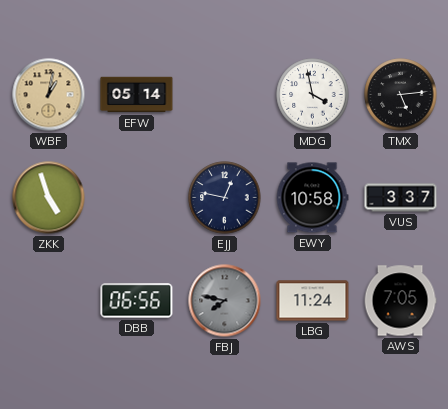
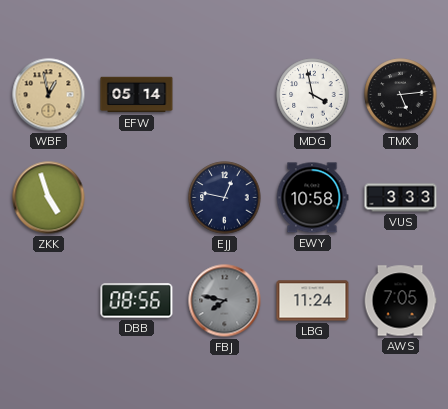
WBF: 1:02 -> 12:58
VUS: 3:37 -> 3:33
DBB: 06:56 -> 08:56
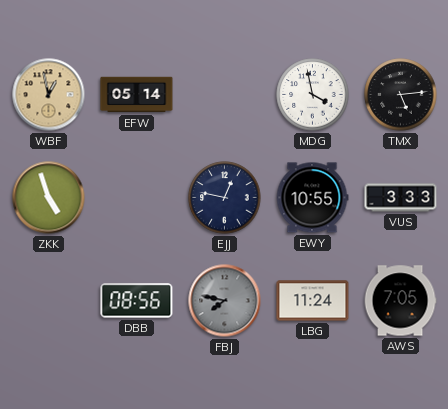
EWY: 10:58 -> 10:55
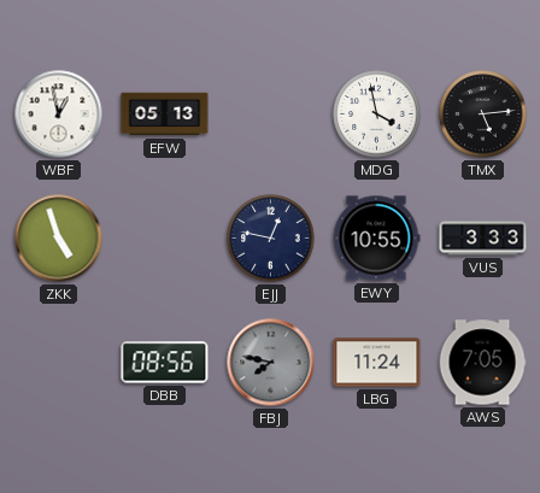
WBF dial: champagne -> white
EFW: 05:14 -> 05:13
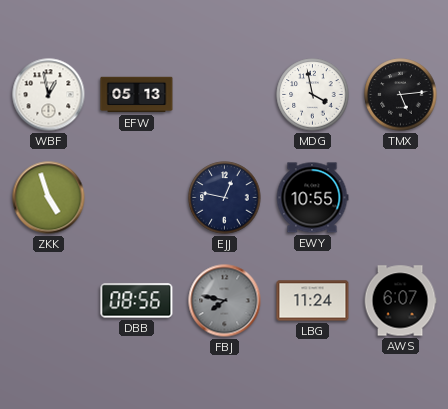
VUS: 3:33 -> none
AWS: 7:05 -> 6:07
